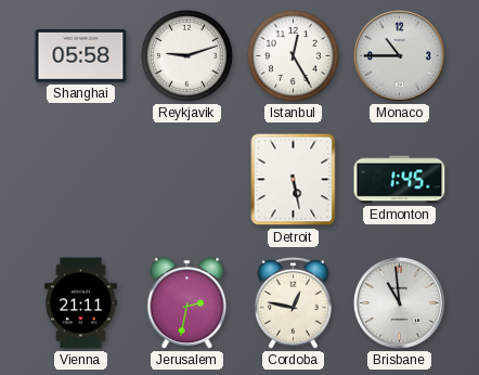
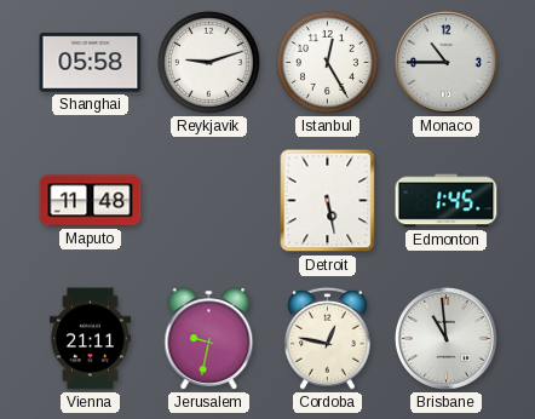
Maputo: none -> 11:48
Jerusalem: 2:32 -> 9:32
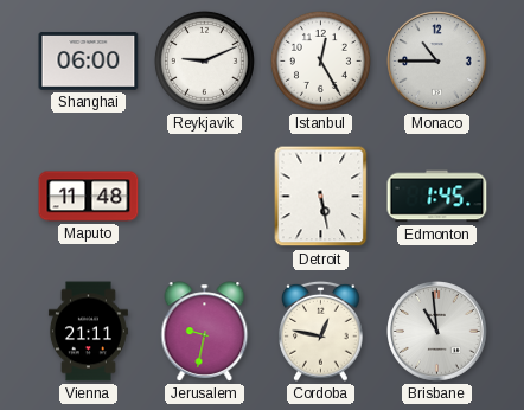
Shanghai: 05:58 -> 06:00
Reykjavik: 9:12 -> 9:11
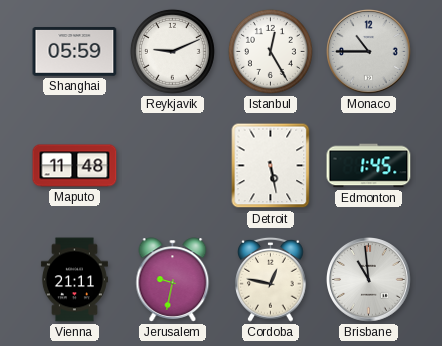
Shanghai: 06:00 -> 05:59
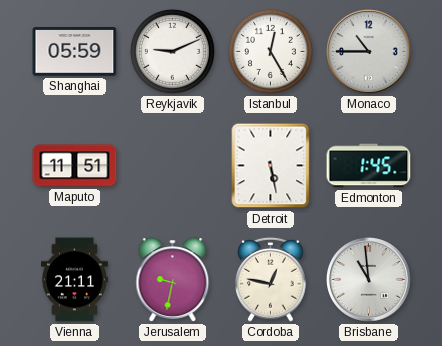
Maputo: 11:48 -> 11:51
